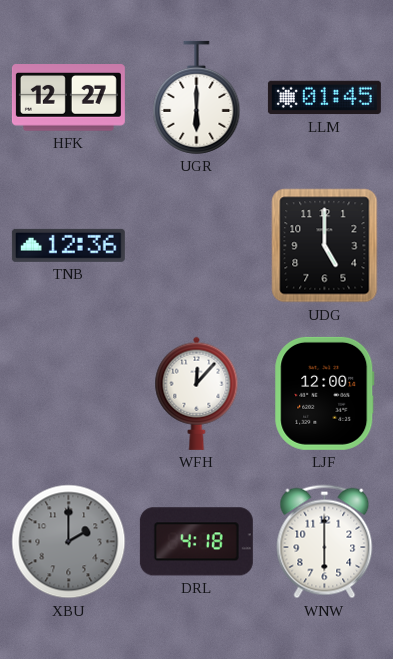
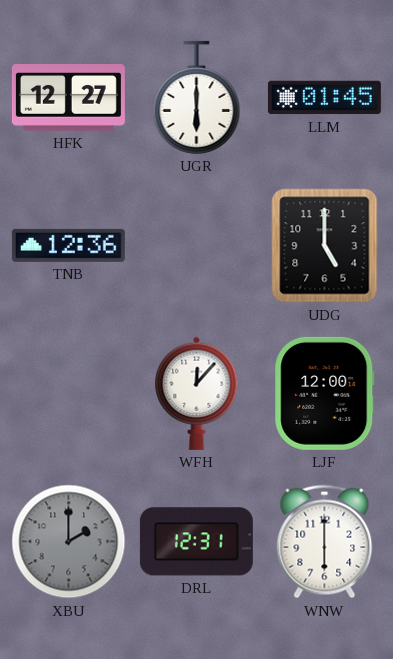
DRL: 4:18 -> 12:31
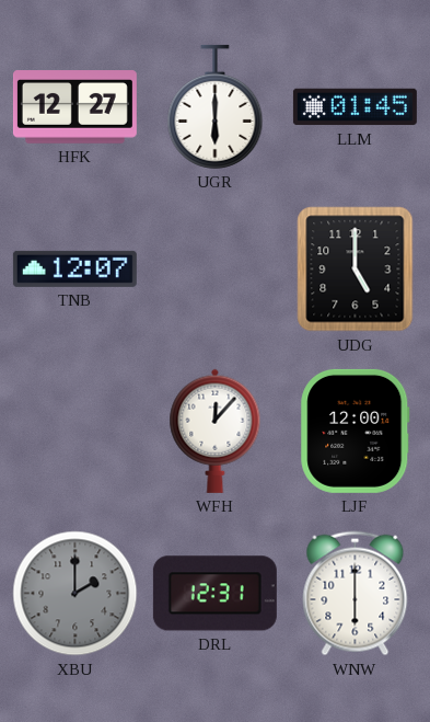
TNB: 12:36 -> 12:07
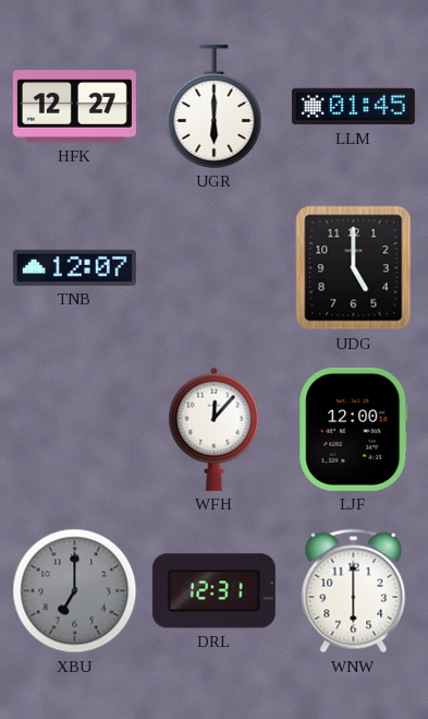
XBU: 2:00 -> 7:00
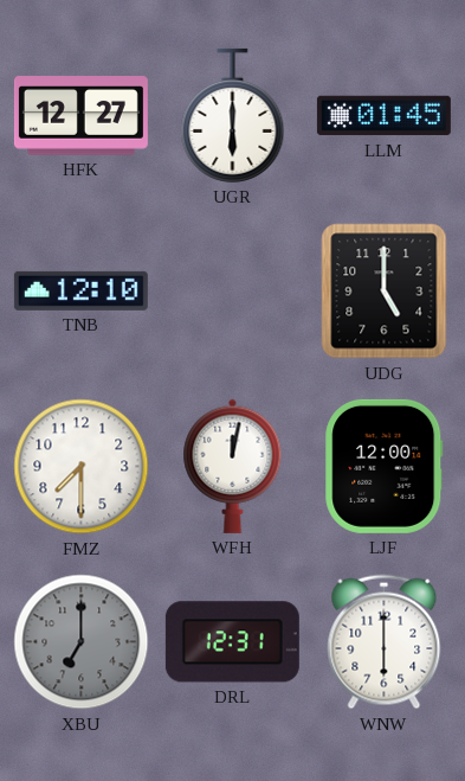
TNB: 12:07 -> 12:10
FMZ: none -> 7:30
WFH: 12:07 -> 12:02
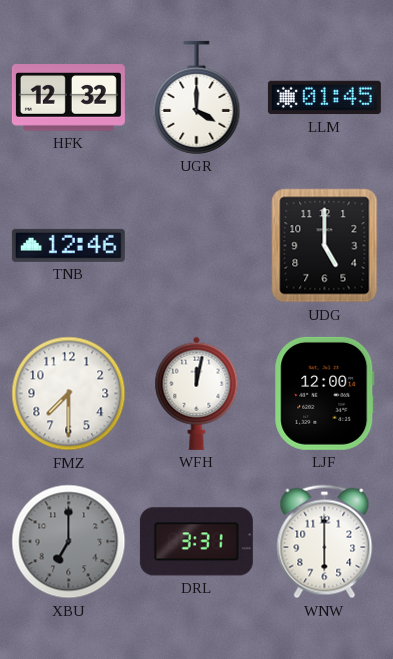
HFK: 12:27 -> 12:32
UGR: 6:00 -> 4:00
TNB: 12:10 -> 12:46
DRL: 12:31 -> 3:31
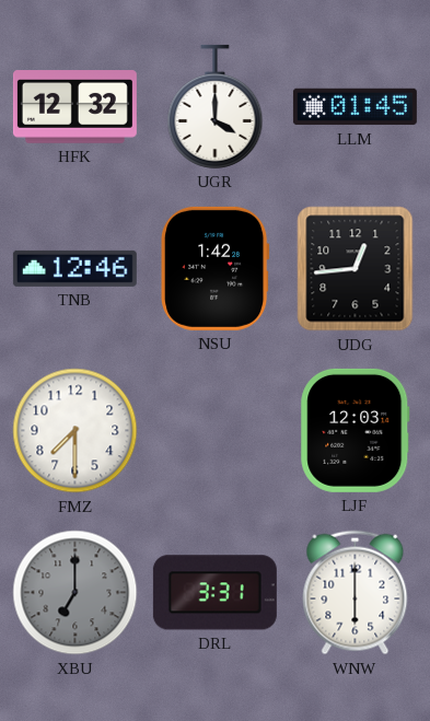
NSU: none -> 1:42
UDG: 5:00 -> 12:44
WFH: 12:02 -> none
LJF: 12:00 -> 12:03
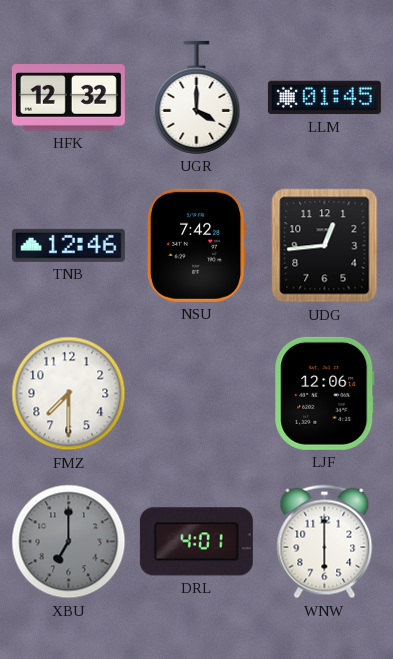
NSU: 1:42 -> 7:42
LJF: 12:03 -> 12:06
DRL: 3:31 -> 4:01
